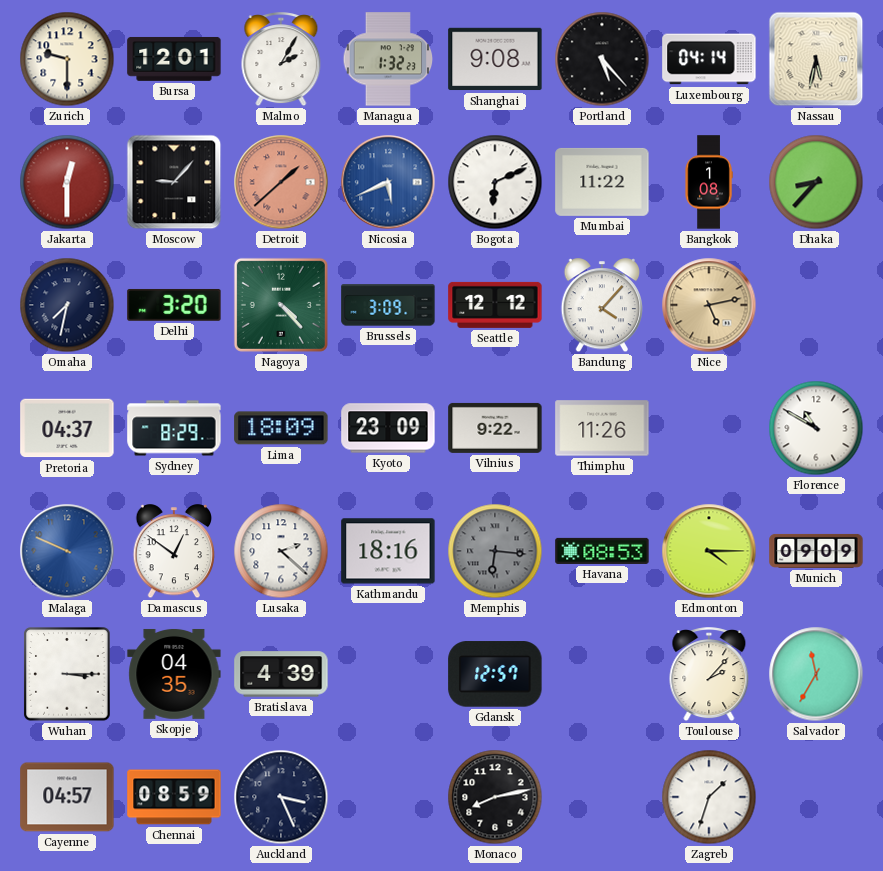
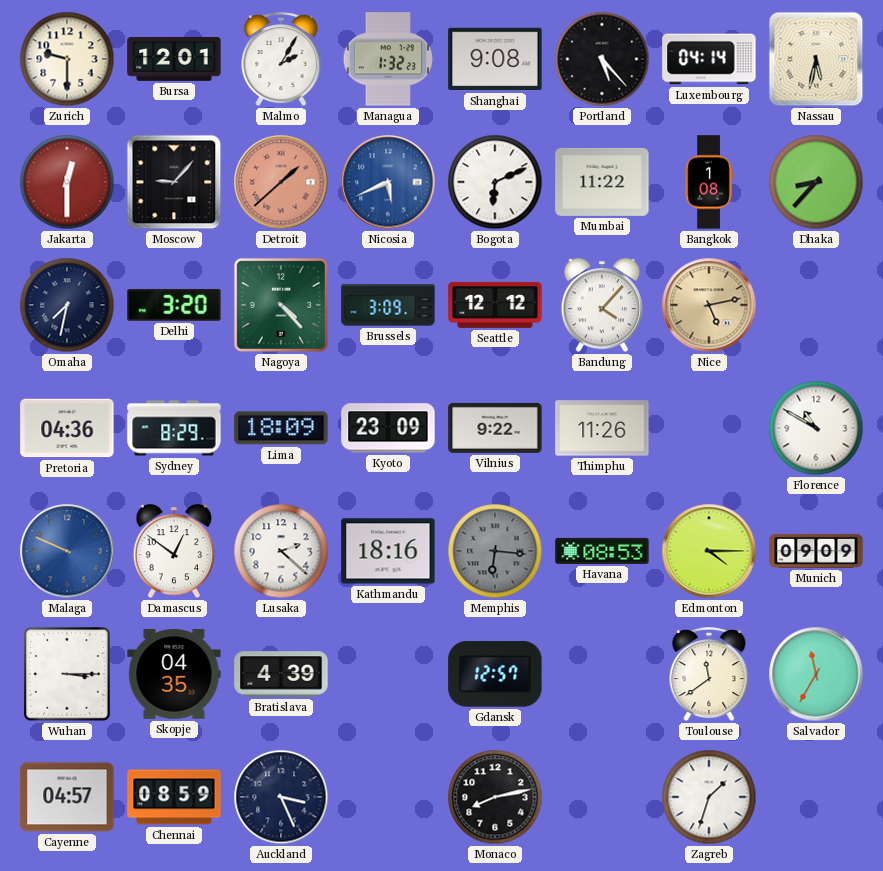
Pretoria: 04:37 -> 04:36
Toulouse: 2:07 -> 11:39
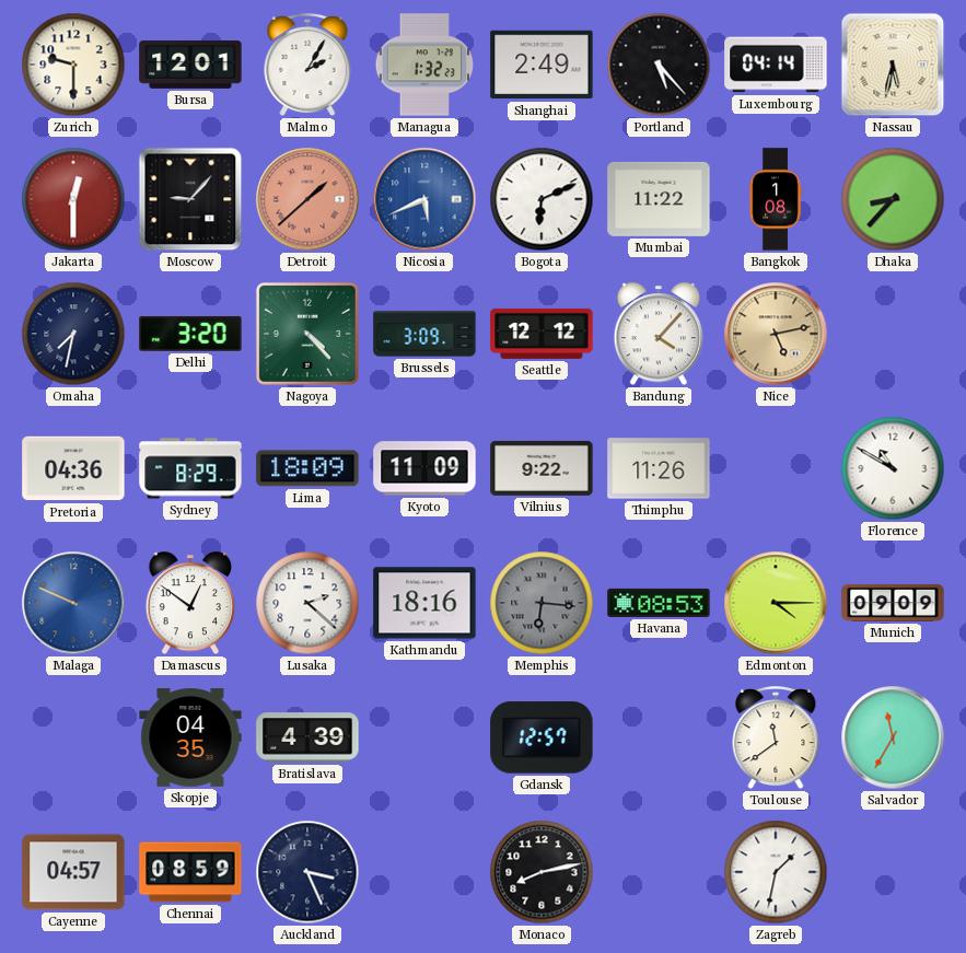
Shanghai: 9:08 -> 2:49
Kyoto: 23:09 -> 11:09
Wuhan: 3:15 -> none
Zagreb: 1:33 -> 1:32
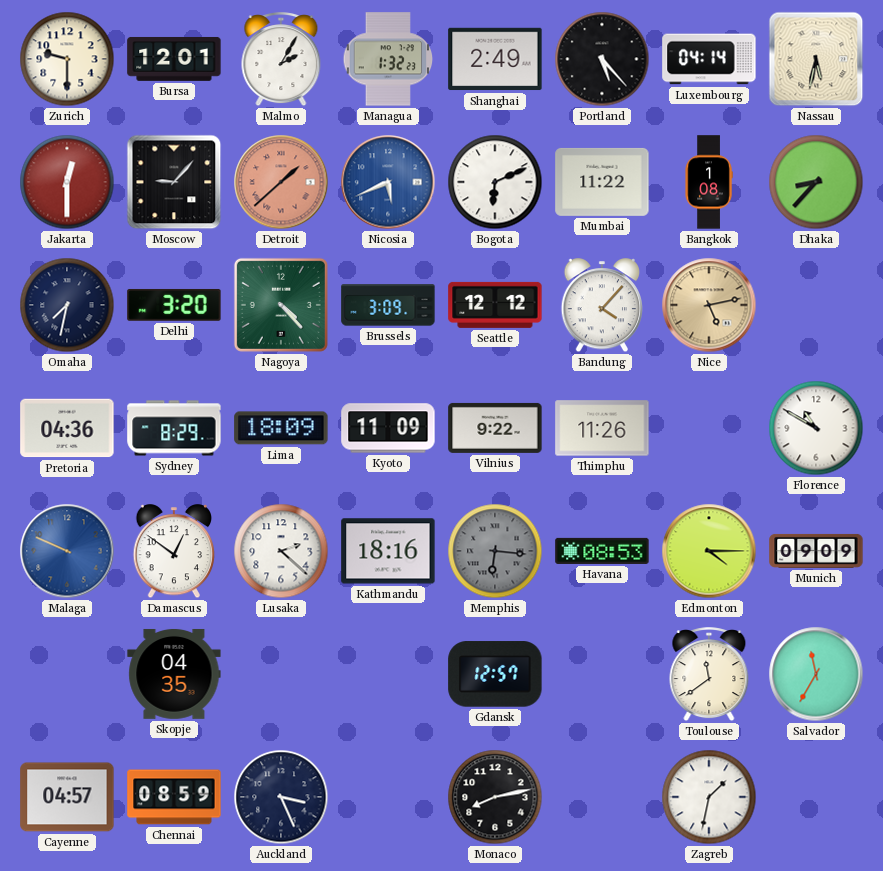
Bratislava: 4:39 -> none
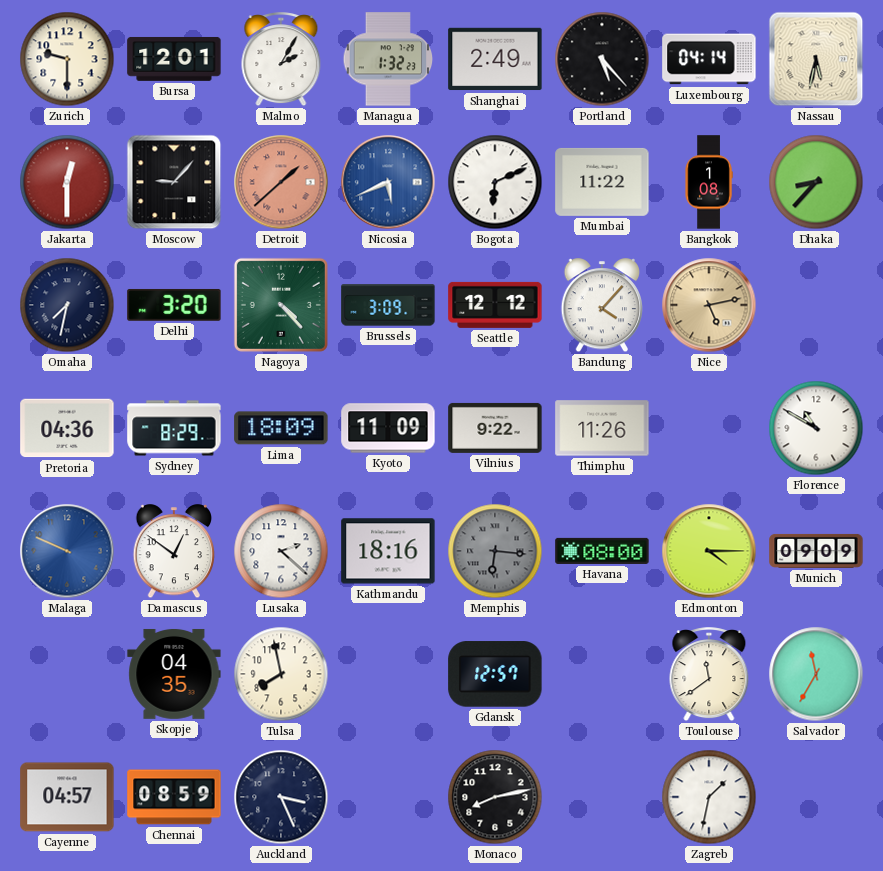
Havana: 08:53 -> 08:00
Tulsa: none -> 7:58
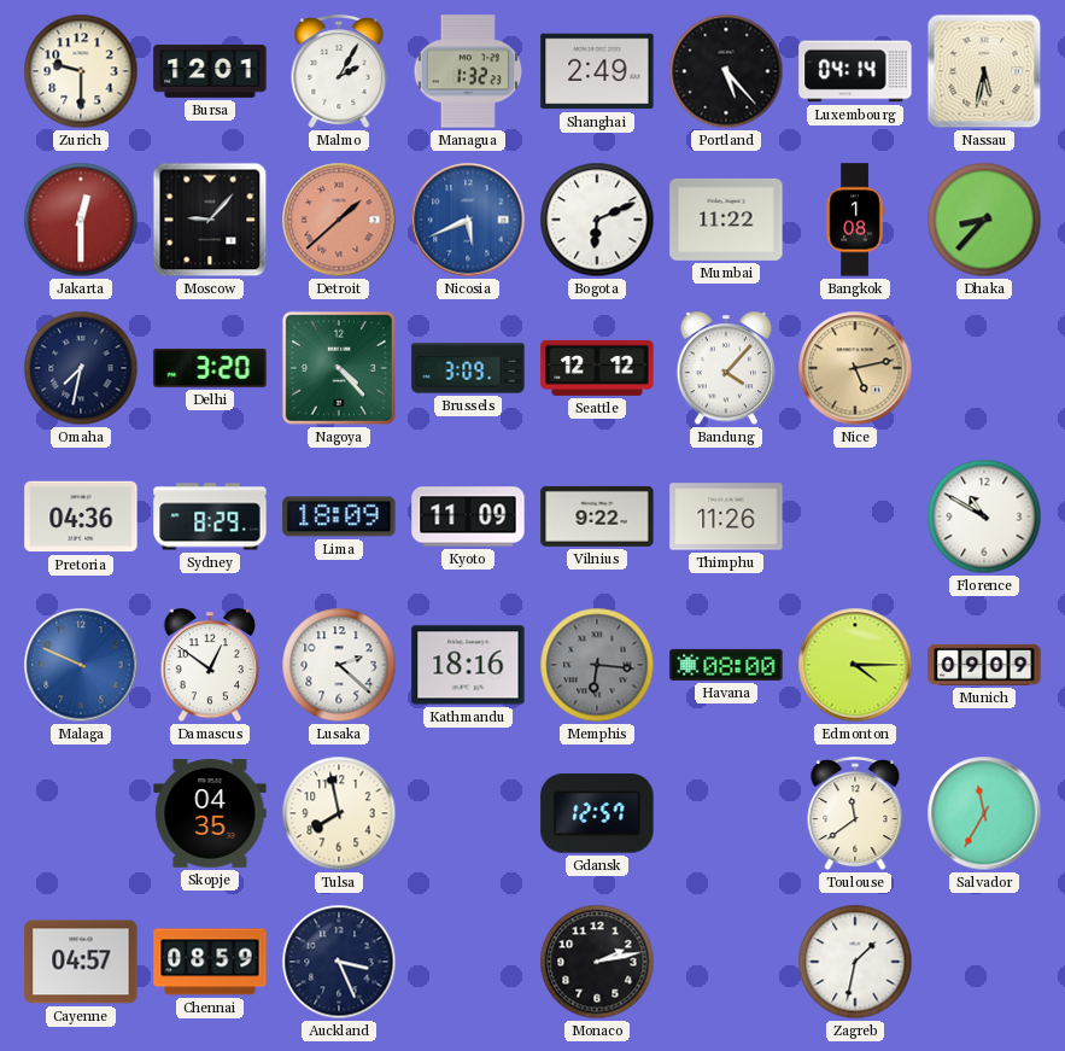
Monaco: 8:13 -> 2:13
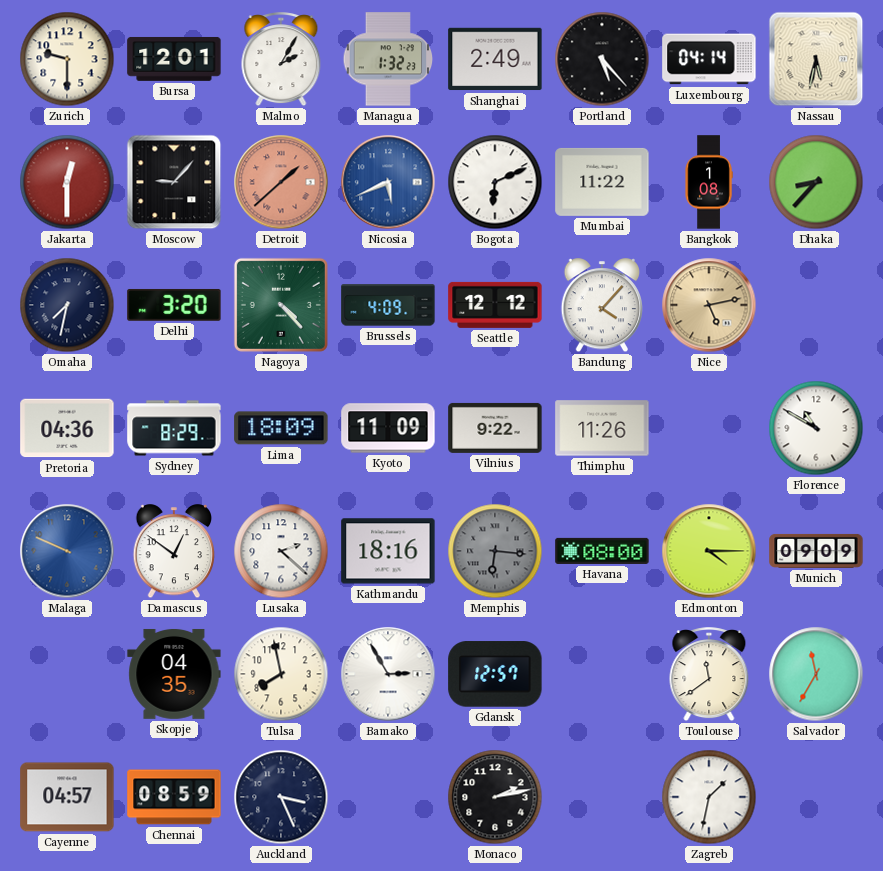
Brussels: 3:09 -> 4:09
Bamako: none -> 2:55
